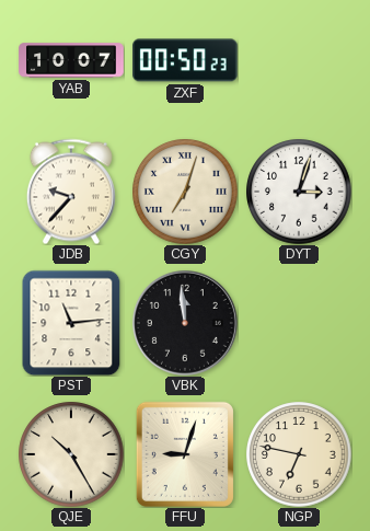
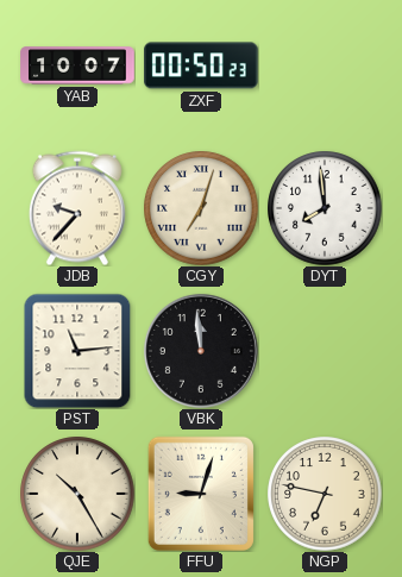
DYT: 3:03 -> 7:59
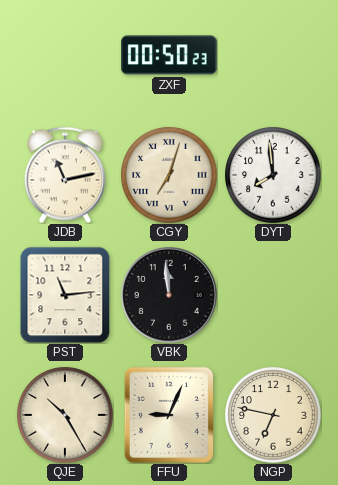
YAB: 10:07 -> none
JDB: 9:37 -> 11:13
FFU: 9:03 -> 9:04
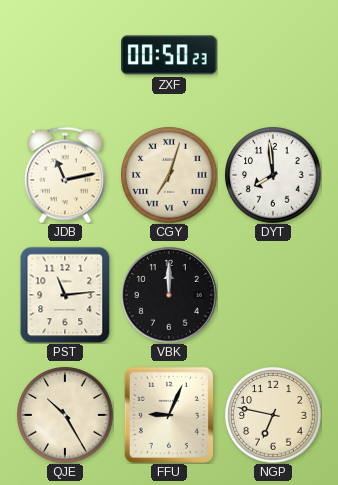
VBK: 11:59 -> 12:00
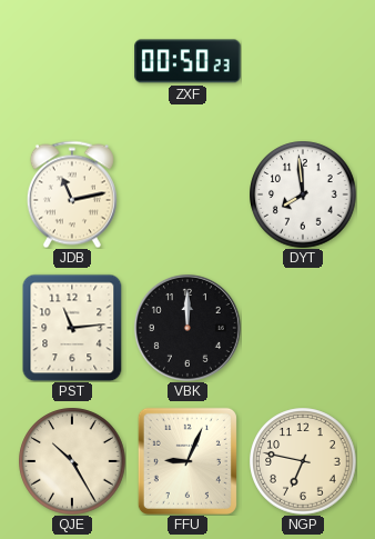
CGY: 7:03 -> none
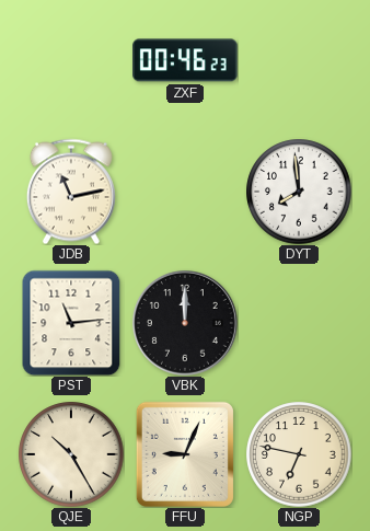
ZXF: 00:50 -> 00:46
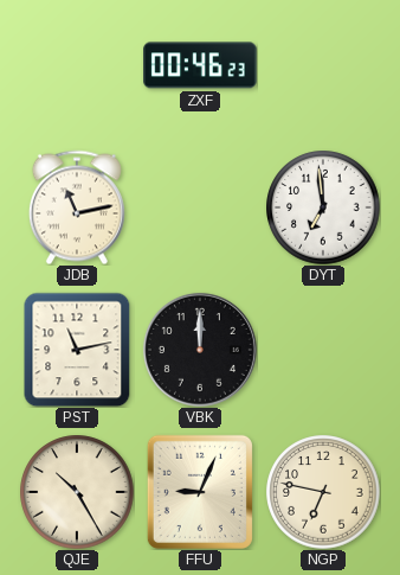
DYT: 7:59 -> 6:59
PST: 11:14 -> 11:13
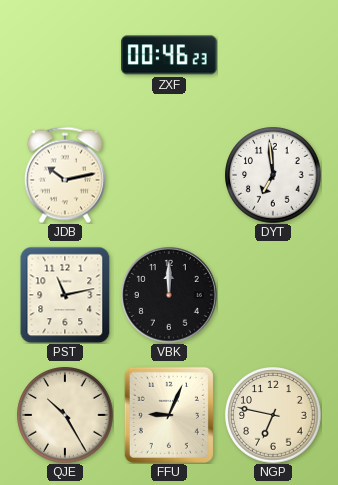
JDB: 11:13 -> 10:13
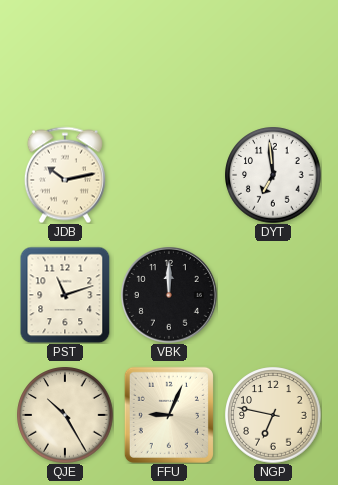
ZXF: 00:46 -> none
PST: 11:13 -> 11:12
